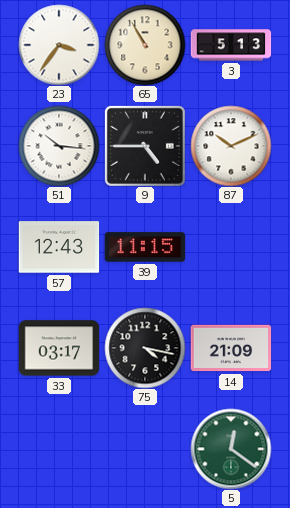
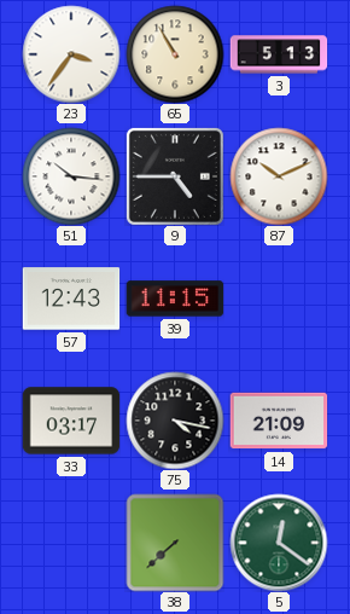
38: none -> 7:38
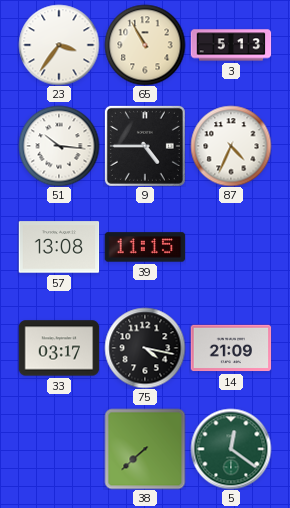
87: 10:11 -> 4:34
57: 12:43 -> 13:08
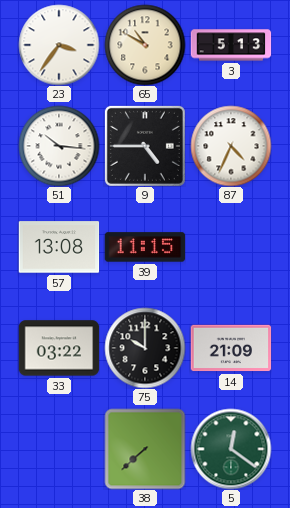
65: 10:55 -> 10:50
33: 03:17 -> 03:22
75: 4:17 -> 10:00
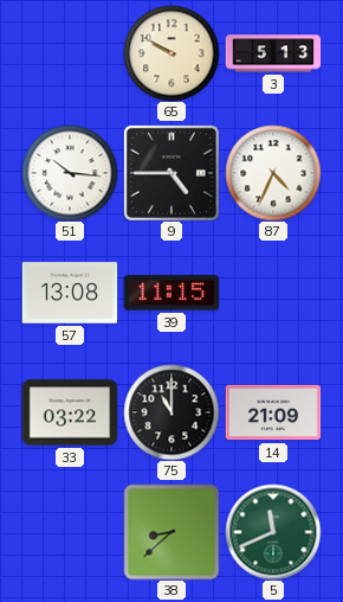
23: 3:36 -> none
65: 10:50 -> 9:50
75: 10:00 -> 11:00
38: 7:38 -> 8:38
5: 12:21 -> 11:41
